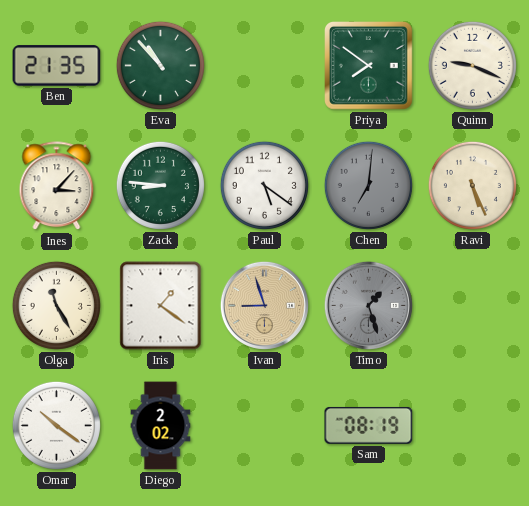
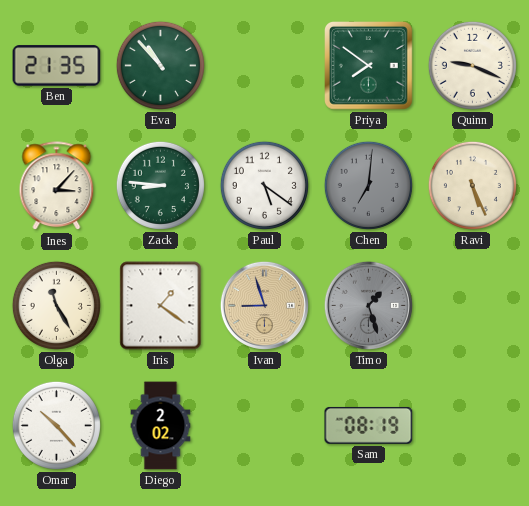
Omar: 10:21 -> 10:23
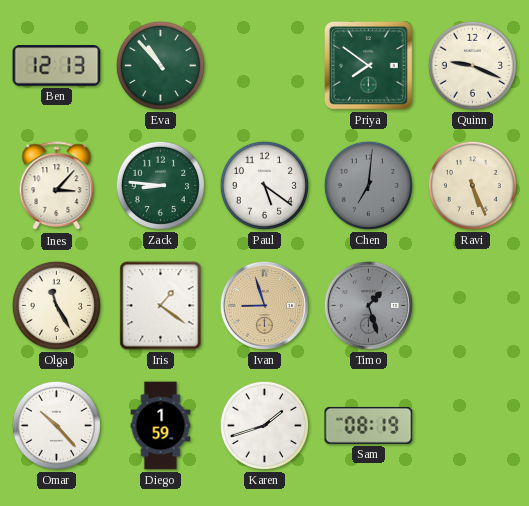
Ben: 21:35 -> 12:13
Diego: 2:02 -> 1:59
Karen: none -> 1:42
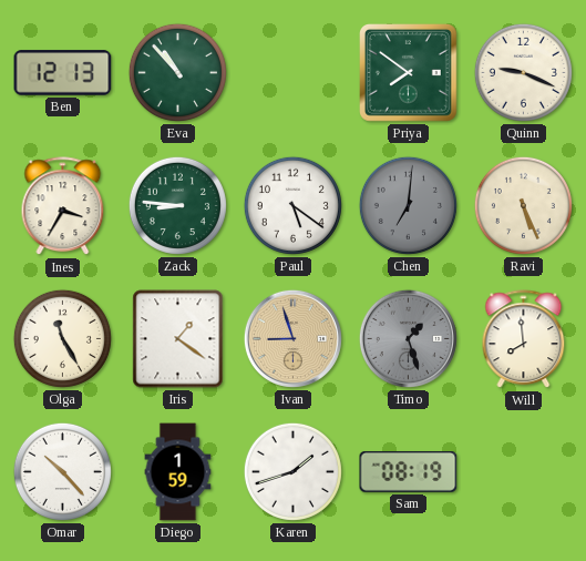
Ines: 3:07 -> 3:35
Will: none -> 7:59
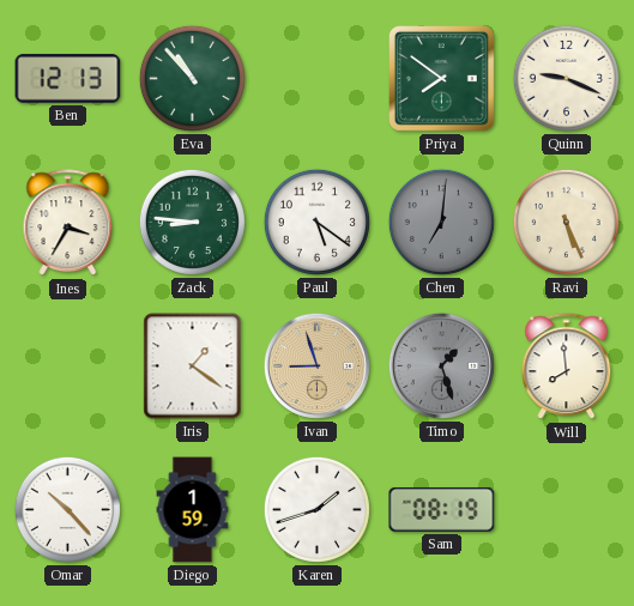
Olga: 11:25 -> none
